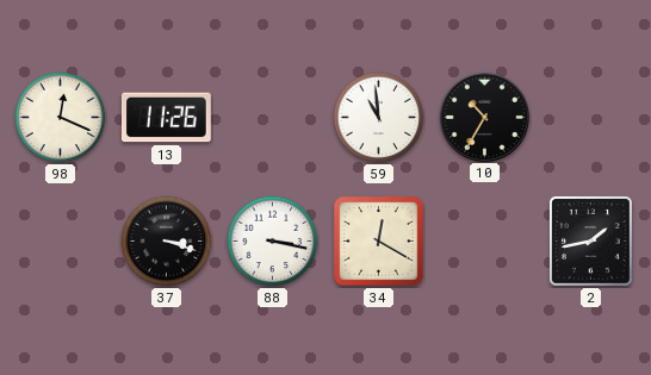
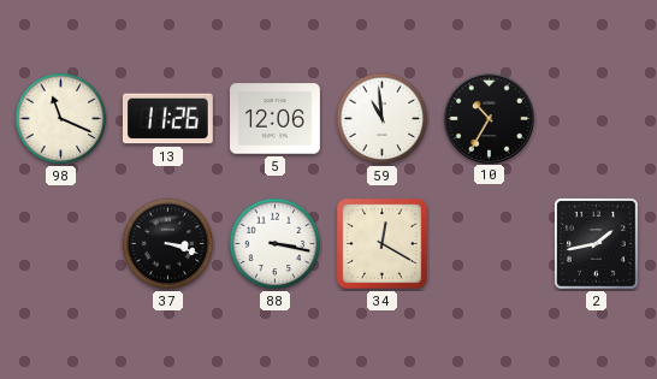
98: 12:19 -> 11:19
5: none -> 12:06
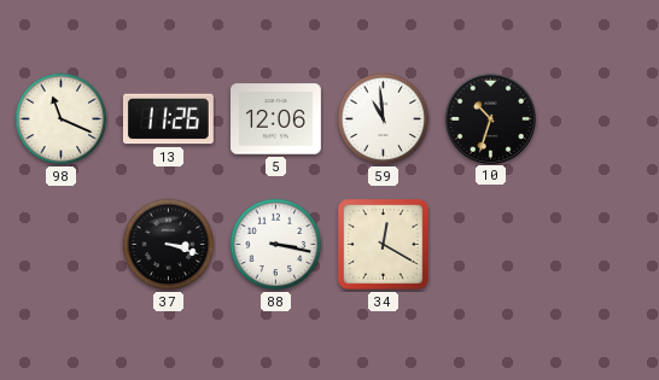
10: 10:35 -> 10:33
2: 1:43 -> none
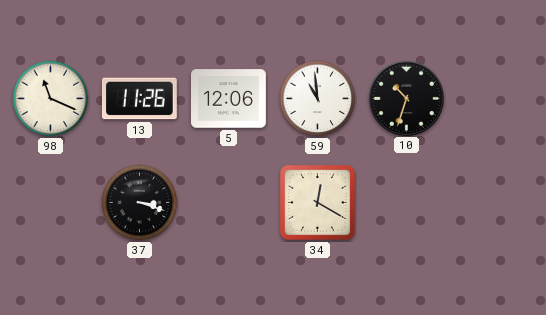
88: 3:17 -> none
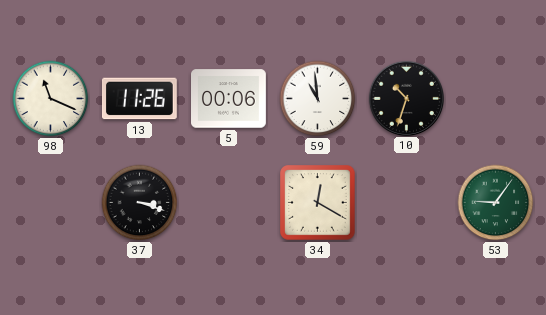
5: 12:06 -> 00:06
53: none -> 9:06
